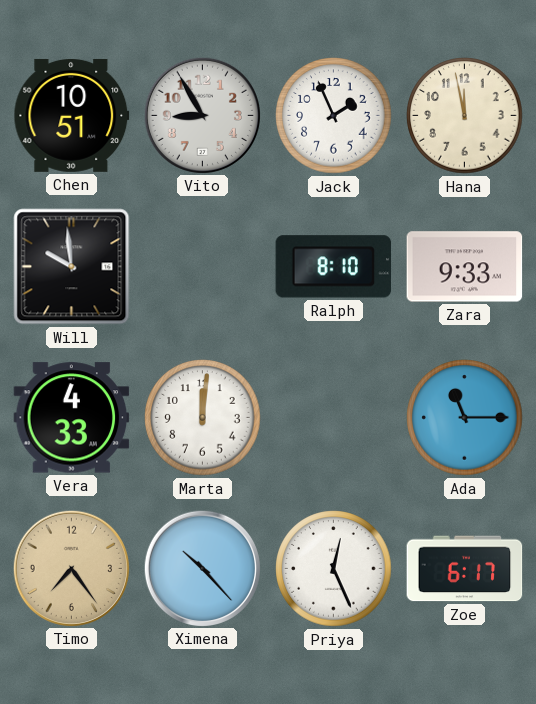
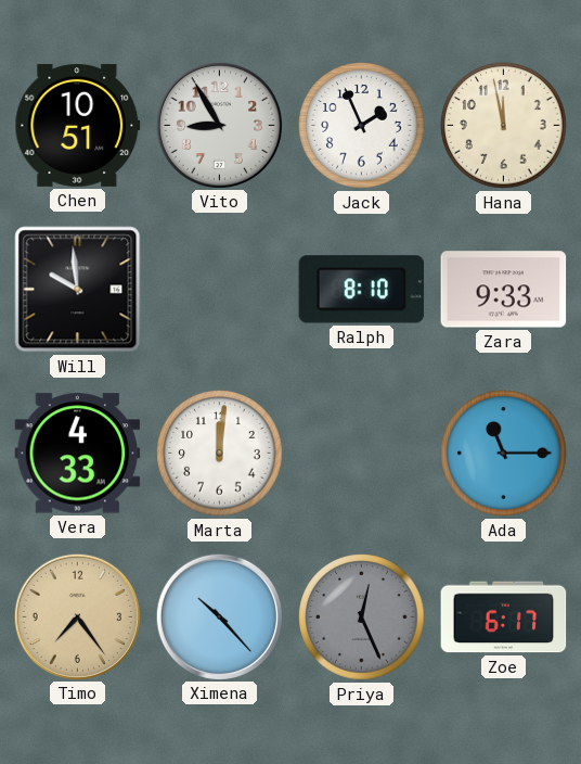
Priya dial: white -> grey
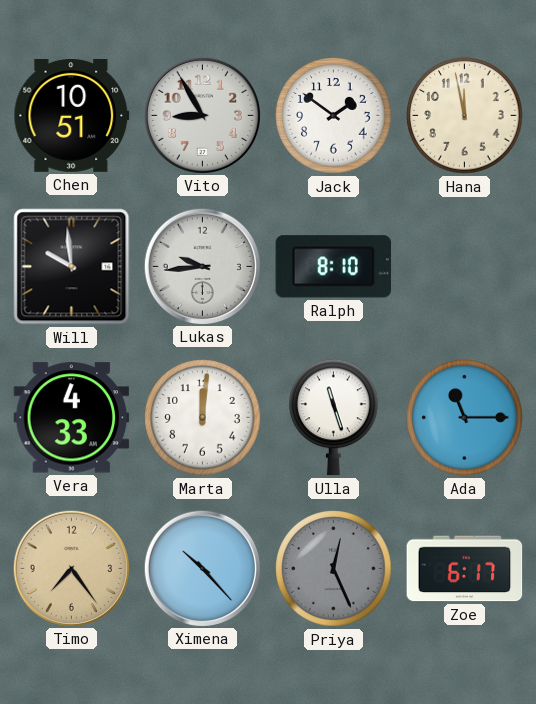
Jack: 1:56 -> 1:51
Lukas: none -> 9:44
Zara: 9:33 -> none
Ulla: none -> 11:27
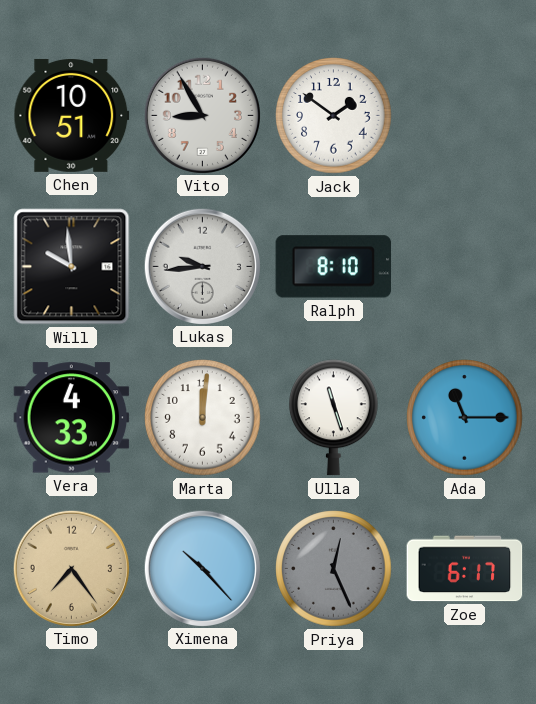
Hana: 11:58 -> none
